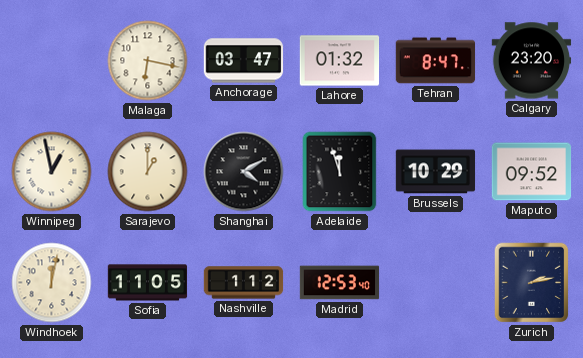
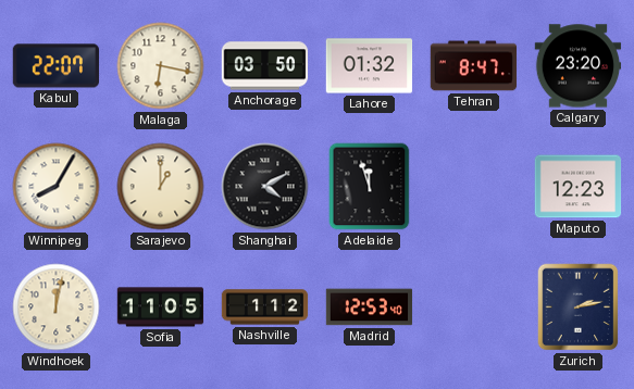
Kabul: none -> 22:07
Anchorage: 03:47 -> 03:50
Winnipeg: 12:58 -> 8:05
Brussels: 10:29 -> none
Maputo: 09:52 -> 12:23
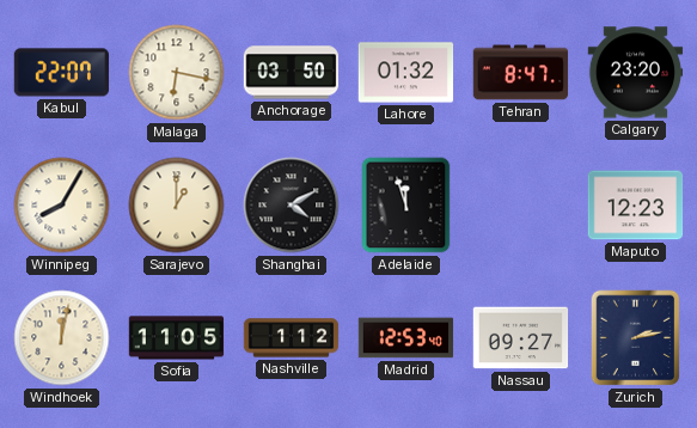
Nassau: none -> 09:27
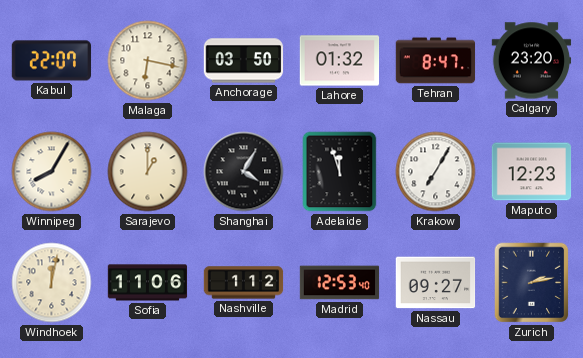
Shanghai: 4:10 -> 4:05
Krakow: none -> 7:05
Sofia: 11:05 -> 11:06
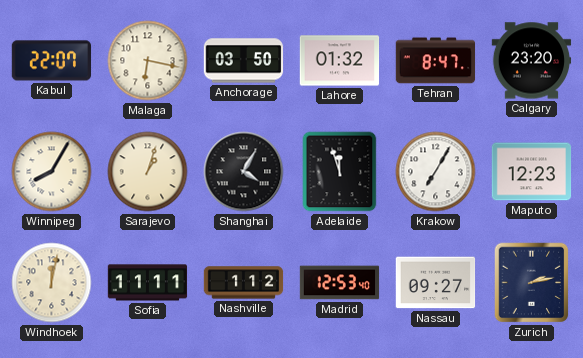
Sarajevo: 1:00 -> 1:03
Sofia: 11:06 -> 11:11
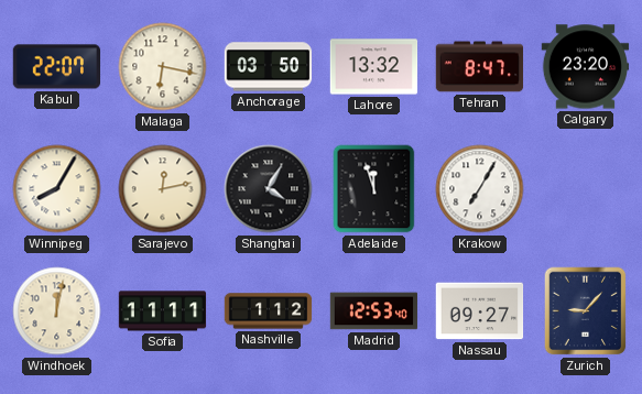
Lahore: 01:32 -> 13:32
Sarajevo: 1:03 -> 12:13
Maputo: 12:23 -> none
Zurich: 2:13 -> 9:07
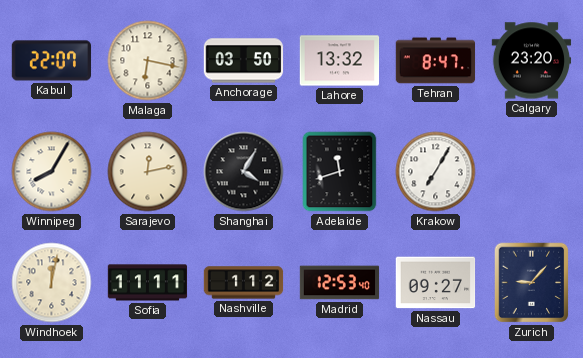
Adelaide: 11:57 -> 11:42
